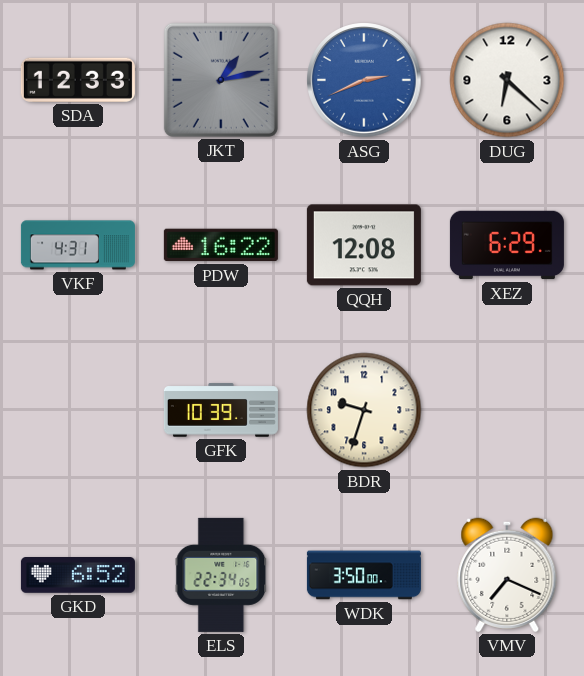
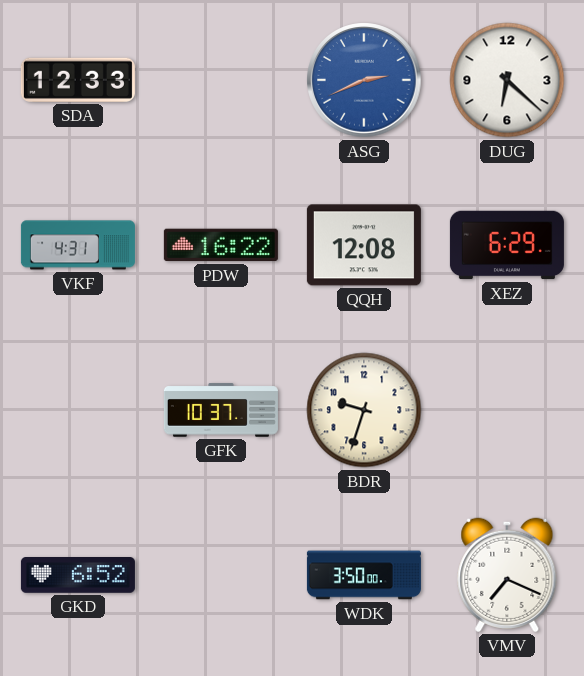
JKT: 1:13 -> none
GFK: 10:39 -> 10:37
ELS: 22:34 -> none
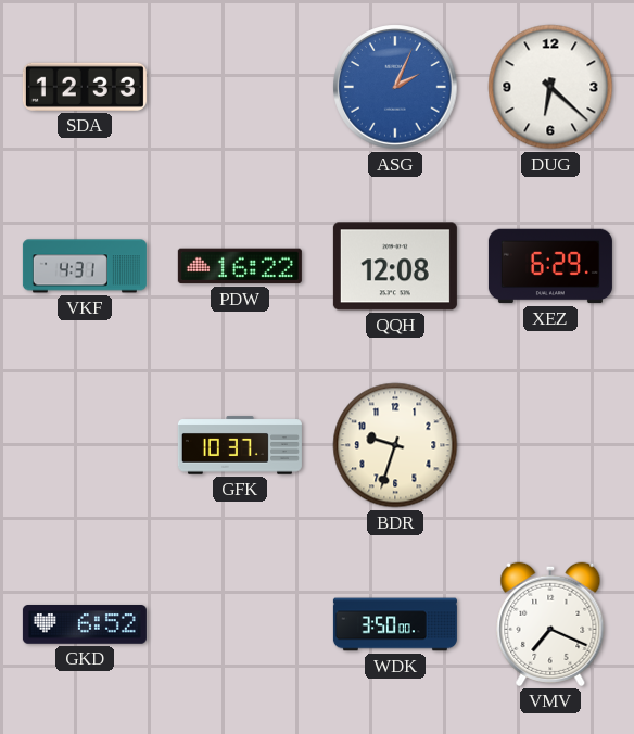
ASG: 2:41 -> 2:04
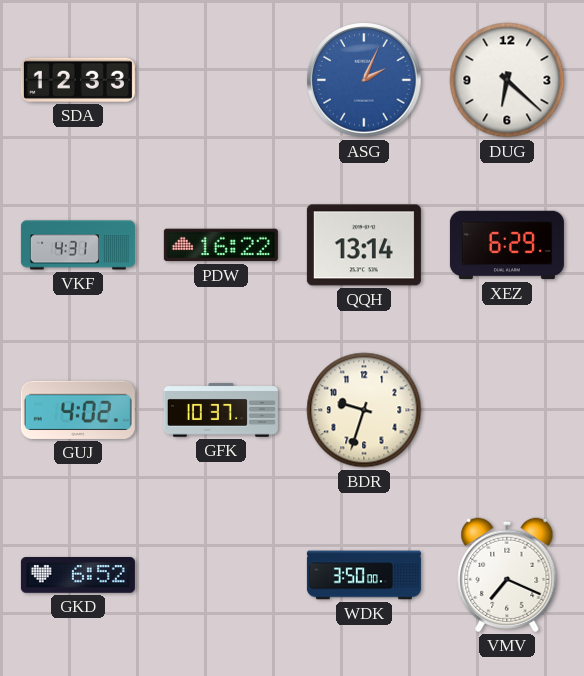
QQH: 12:08 -> 13:14
GUJ: none -> 4:02
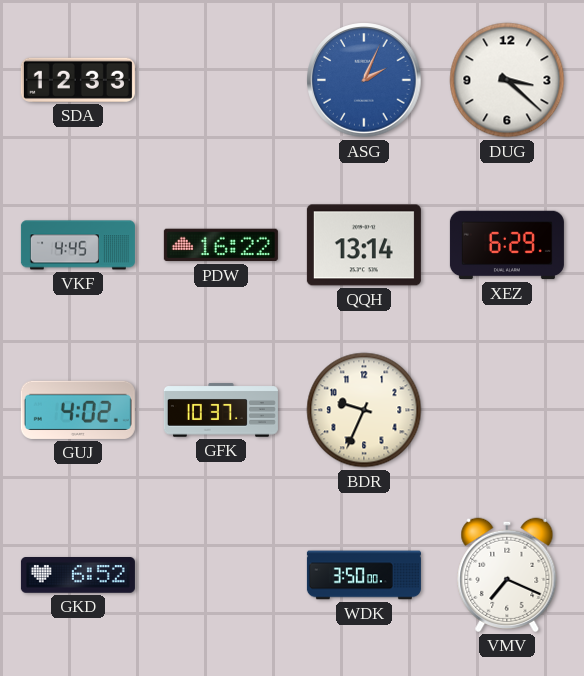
DUG: 6:22 -> 3:22
VKF: 4:31 -> 4:45
BDR: 9:33 -> 9:34
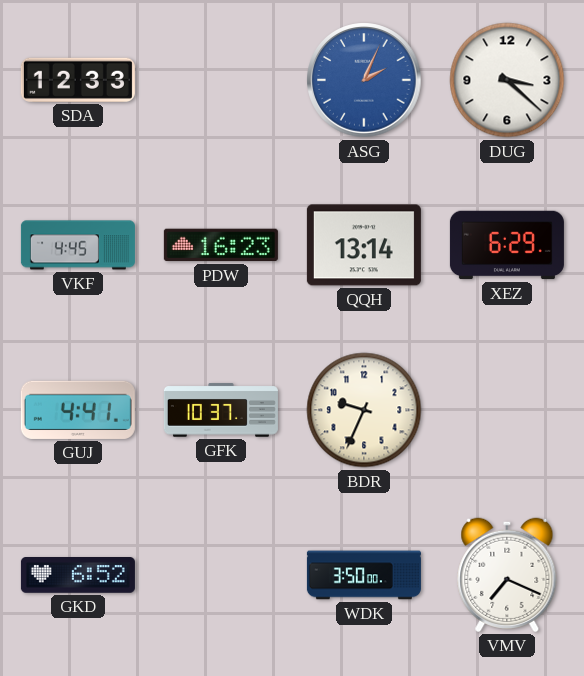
PDW: 16:22 -> 16:23
GUJ: 4:02 -> 4:41
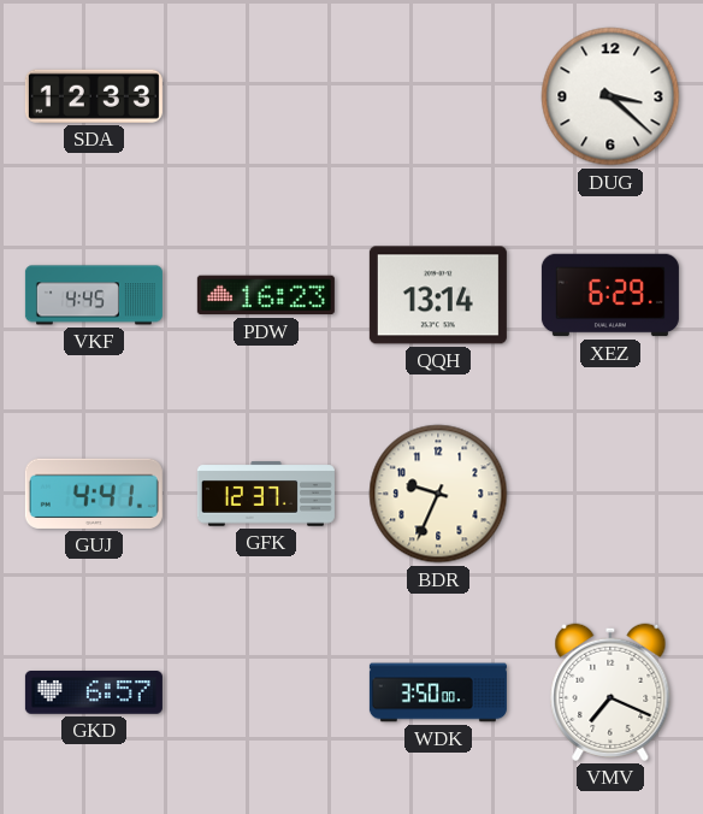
ASG: 2:04 -> none
GFK: 10:37 -> 12:37
GKD: 6:52 -> 6:57
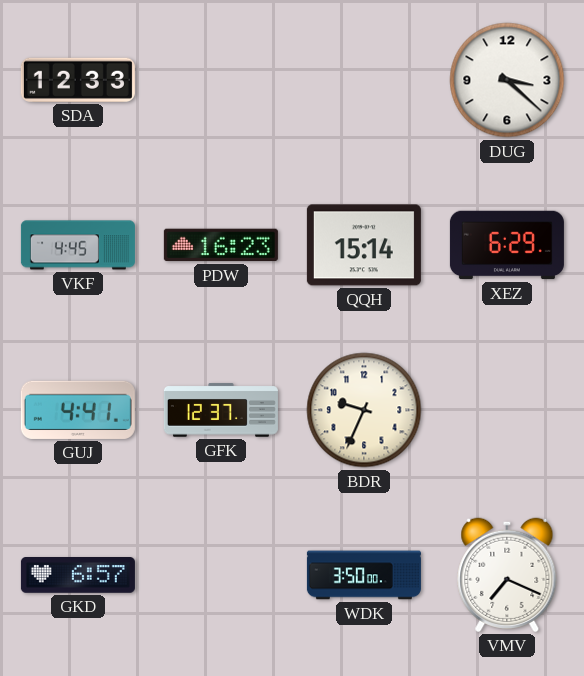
QQH: 13:14 -> 15:14
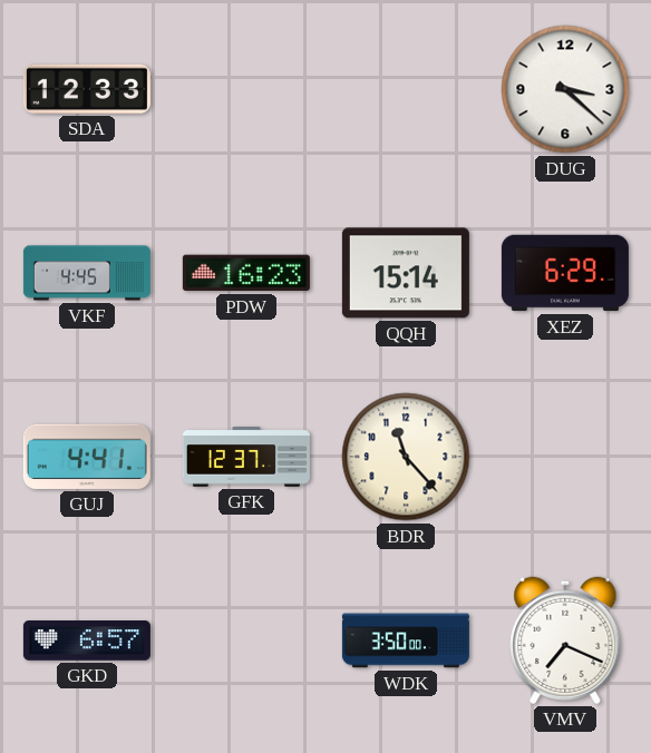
BDR: 9:34 -> 11:23
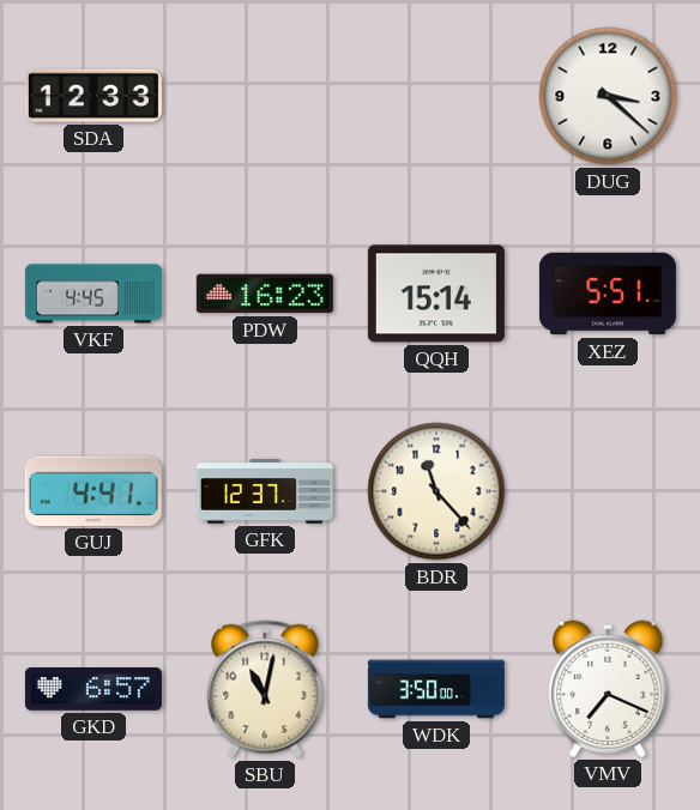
XEZ: 6:29 -> 5:51
SBU: none -> 11:02
